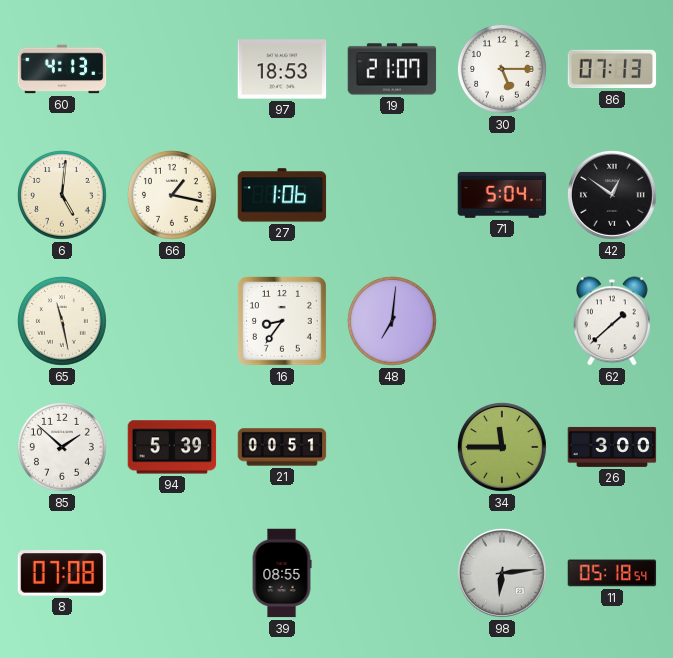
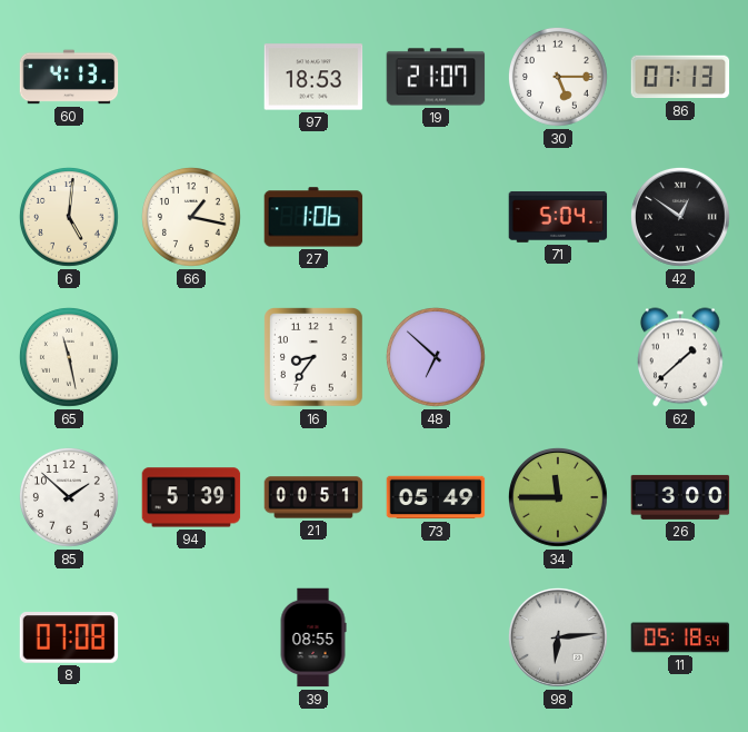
48: 7:01 -> 6:52
73: none -> 05:49
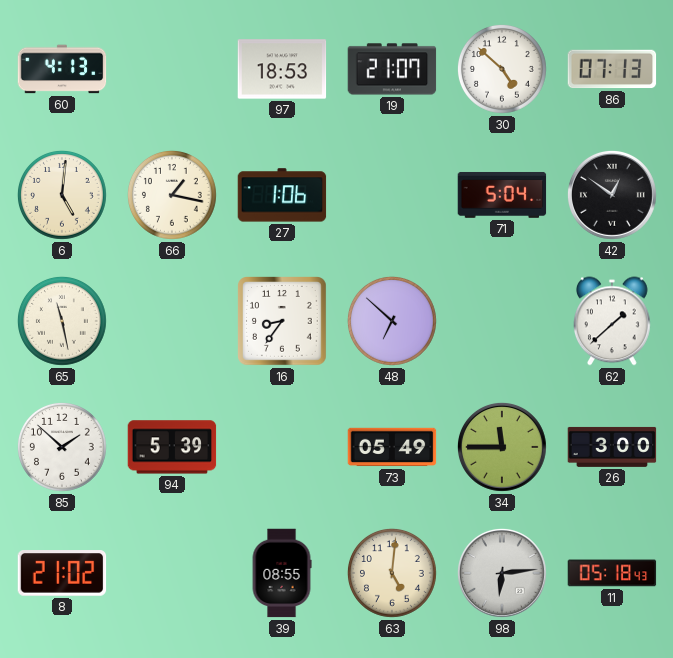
30: 5:15 -> 4:52
21: 00:51 -> none
8: 07:08 -> 21:02
63: none -> 5:01
11: 05:18:54 -> 05:18:43
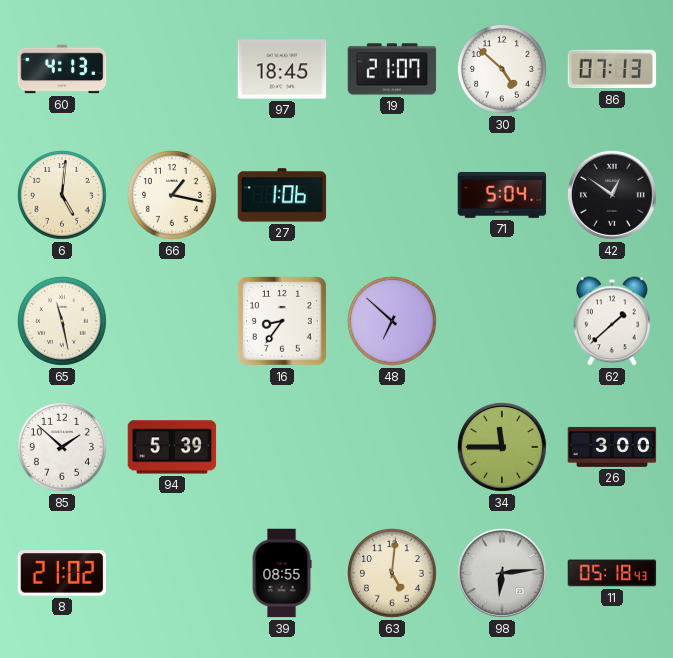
97: 18:53 -> 18:45
73: 05:49 -> none
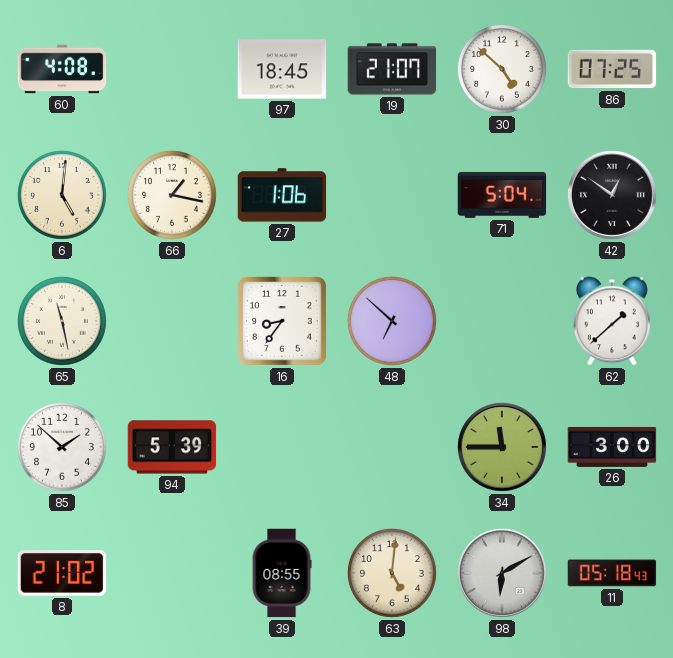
60: 4:13 -> 4:08
86: 07:13 -> 07:25
98: 6:14 -> 6:10
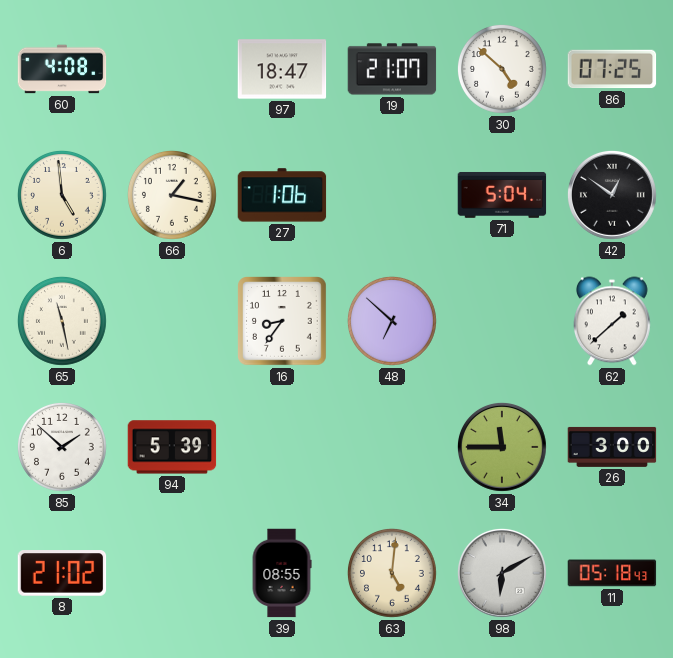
97: 18:45 -> 18:47
6: 5:01 -> 4:59
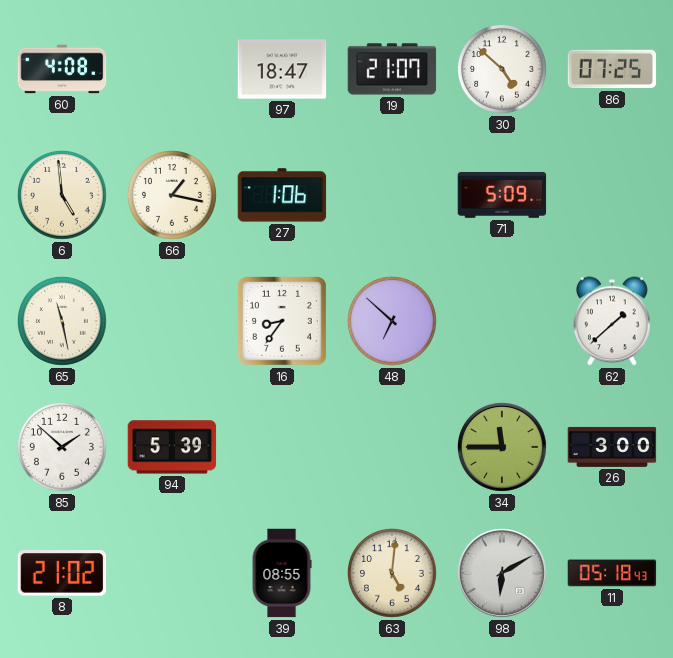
71: 5:04 -> 5:09
42: 12:51 -> none
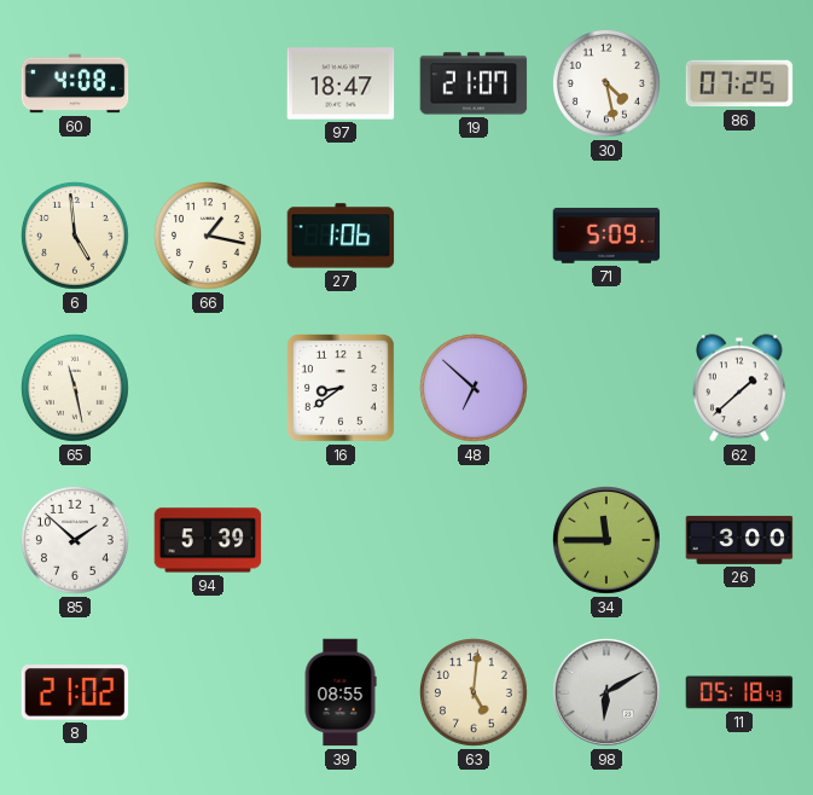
30: 4:52 -> 4:28
16: 8:36 -> 8:39
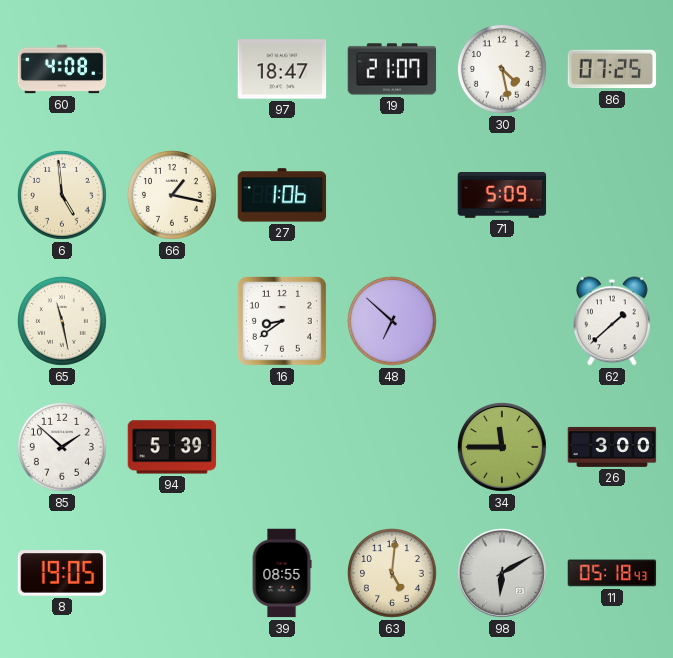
8: 21:02 -> 19:05
